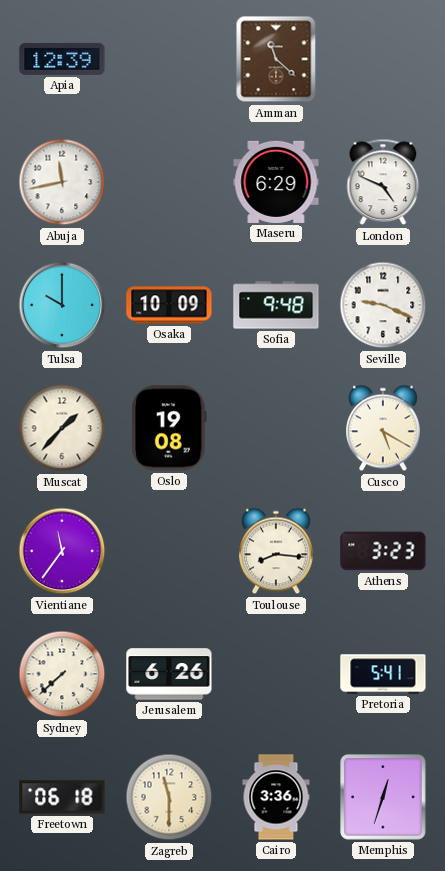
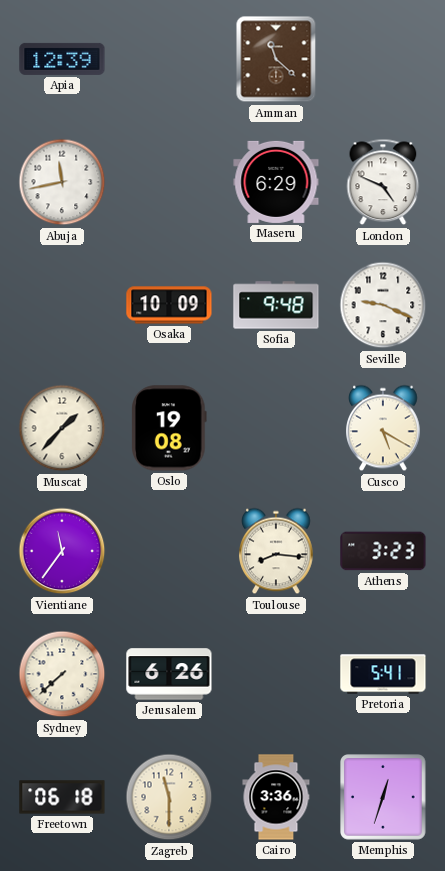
Tulsa: 10:00 -> none
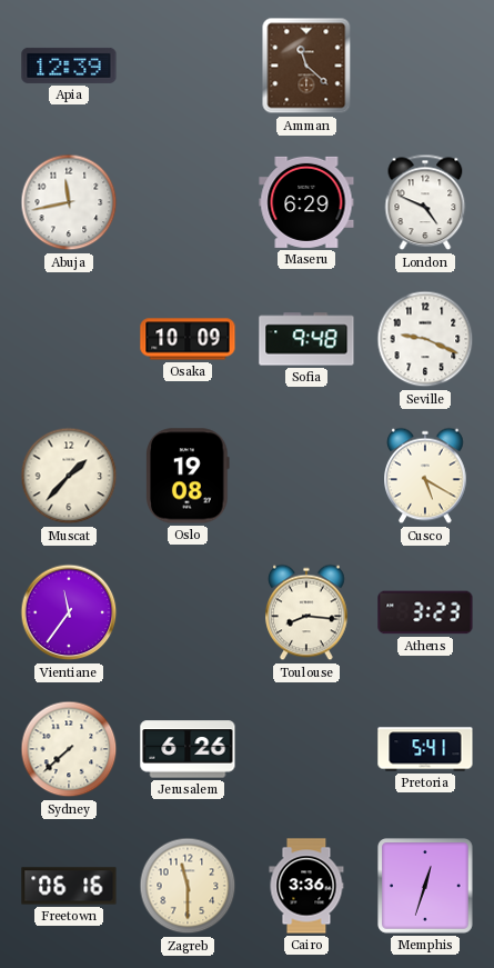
Freetown: 06:18 -> 06:16
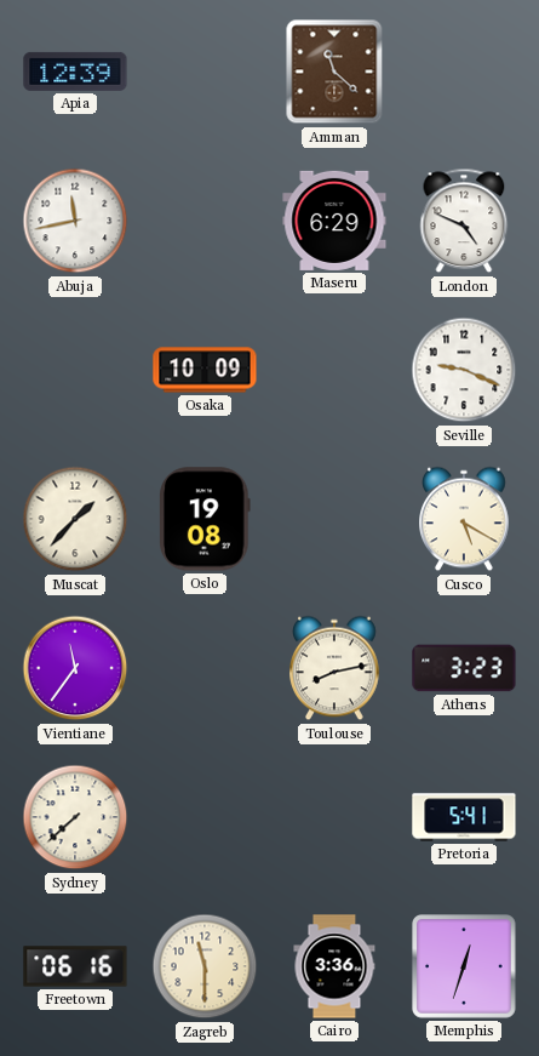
Sofia: 9:48 -> none
Toulouse: 8:16 -> 8:13
Jerusalem: 6:26 -> none
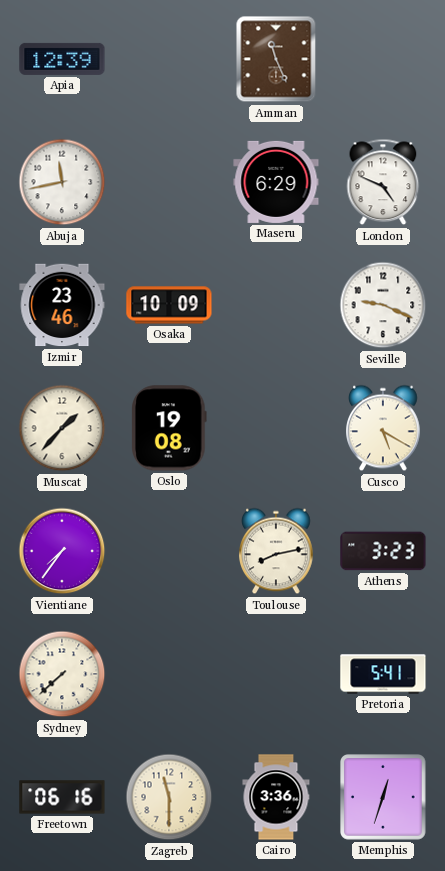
Amman: 11:22 -> 11:26
Izmir: none -> 23:46
Vientiane: 11:36 -> 7:36
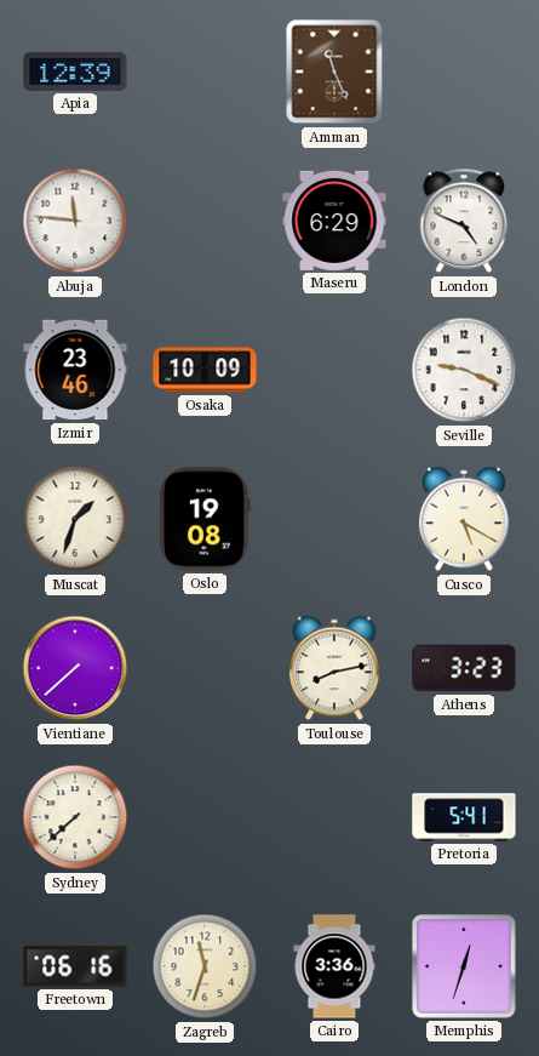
Abuja: 11:43 -> 11:46
Muscat: 1:37 -> 1:33
Vientiane: 7:36 -> 7:38
Zagreb: 11:30 -> 11:33
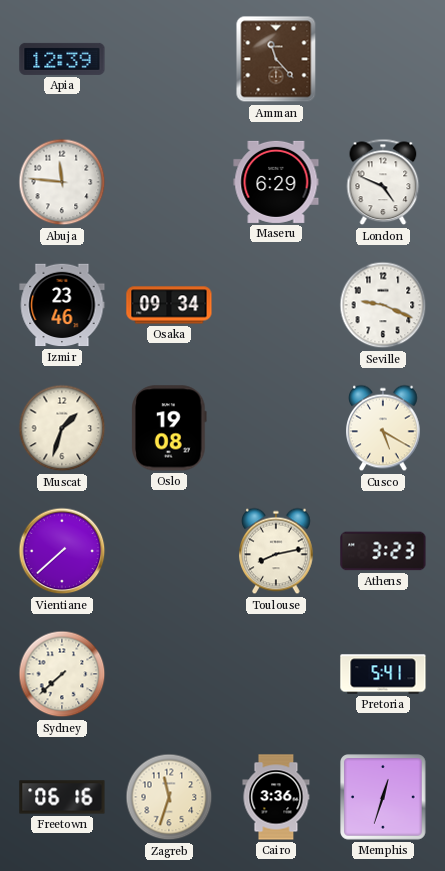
Amman: 11:26 -> 11:23
Osaka: 10:09 -> 09:34
